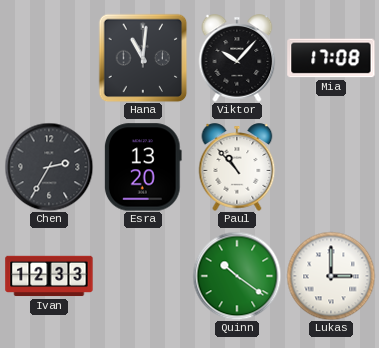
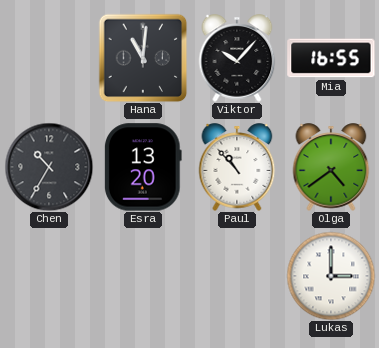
Mia: 17:08 -> 16:55
Chen: 2:35 -> 10:35
Olga: none -> 4:39
Ivan: 12:33 -> none
Quinn: 10:21 -> none
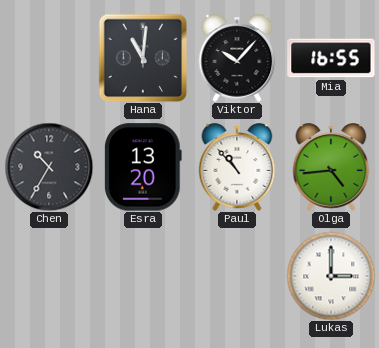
Olga: 4:39 -> 4:44
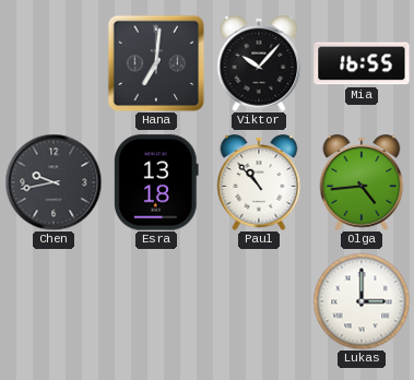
Hana: 11:01 -> 7:01
Chen: 10:35 -> 9:43
Esra: 13:20 -> 13:18
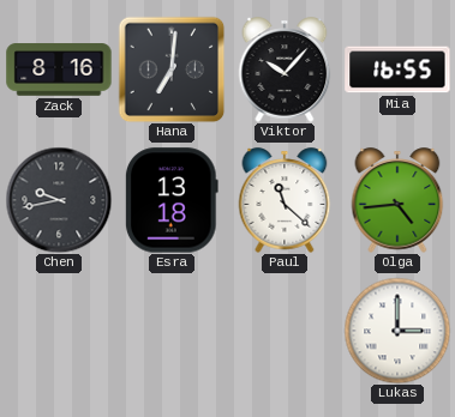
Zack: none -> 8:16
Paul: 10:53 -> 11:22
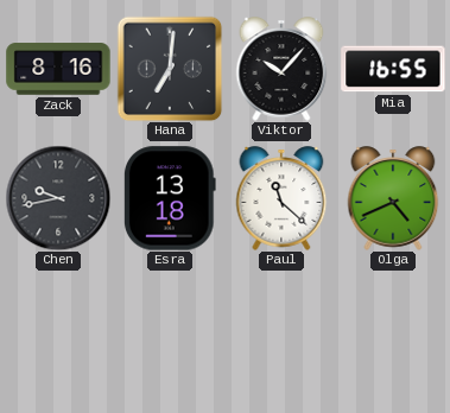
Olga: 4:44 -> 4:41
Lukas: 3:00 -> none
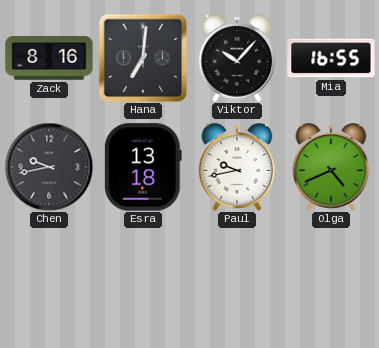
Paul: 11:22 -> 9:43
